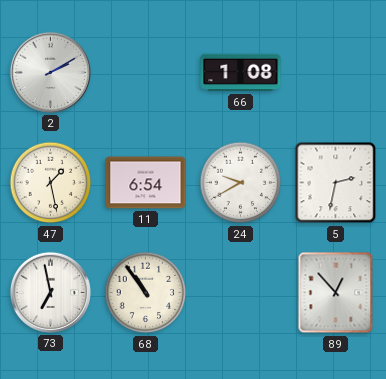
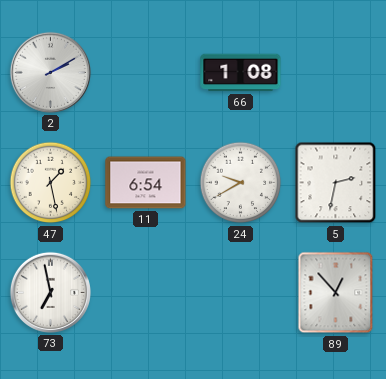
68: 10:54 -> none
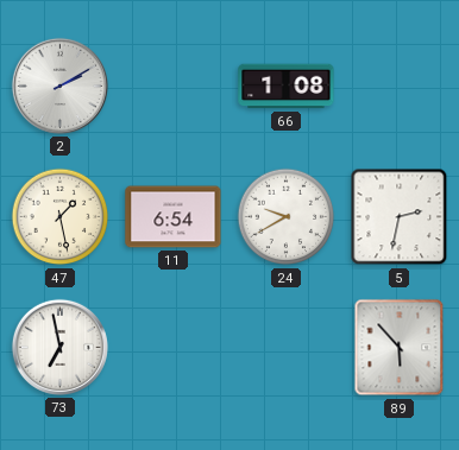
89: 12:53 -> 5:53
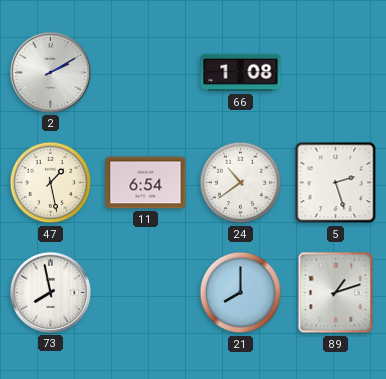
24: 9:40 -> 10:39
5: 2:32 -> 2:27
73: 6:58 -> 7:58
21: none -> 8:00
89: 5:53 -> 1:12
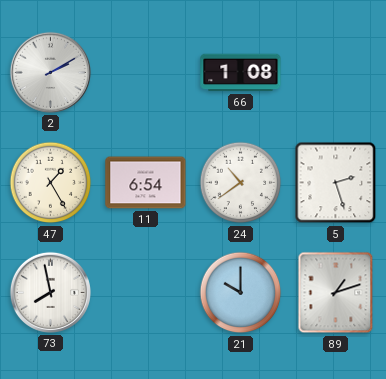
47: 1:28 -> 1:25
21: 8:00 -> 10:00
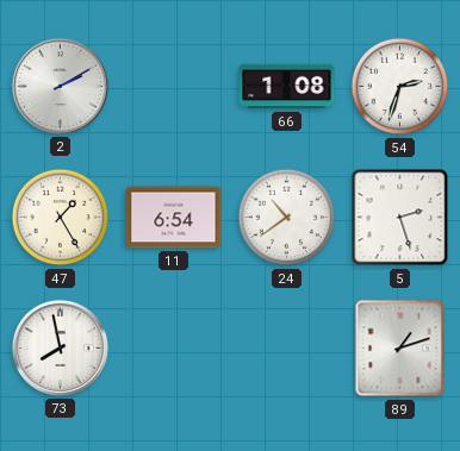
54: none -> 2:33
21: 10:00 -> none
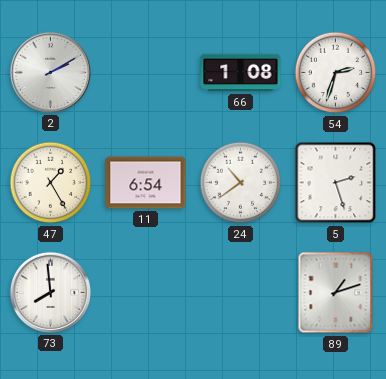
73: 7:58 -> 7:59
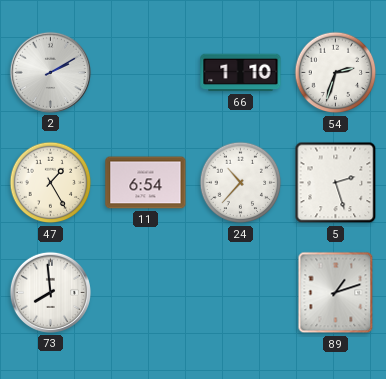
66: 1:08 -> 1:10
24: 10:39 -> 10:37
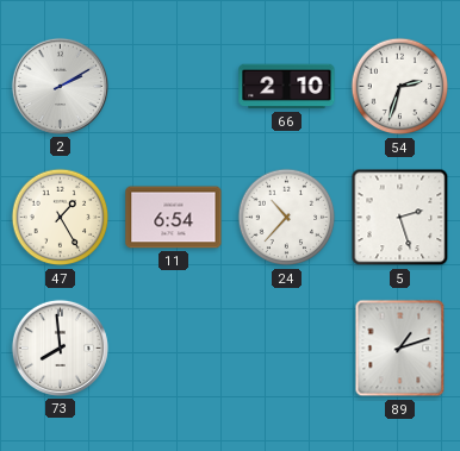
66: 1:10 -> 2:10
